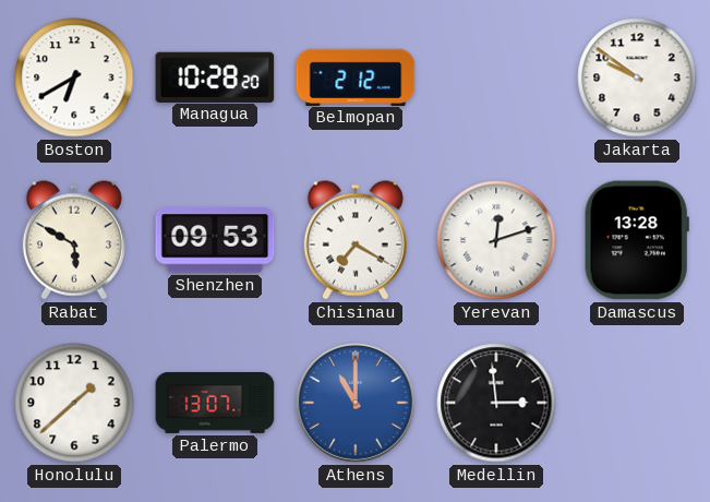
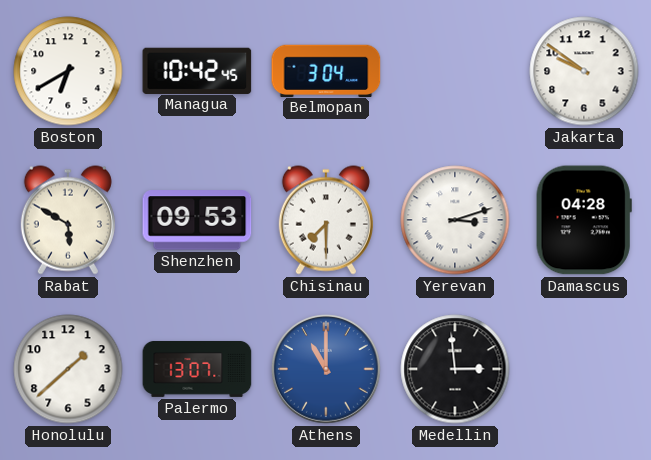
Managua: 10:28 -> 10:42
Belmopan: 2:12 -> 3:04
Chisinau: 7:20 -> 7:30
Yerevan: 12:12 -> 3:12
Damascus: 13:28 -> 04:28
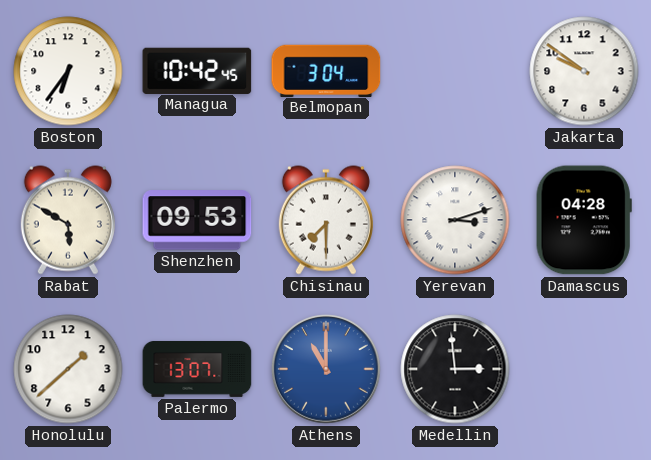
Boston: 6:40 -> 6:36
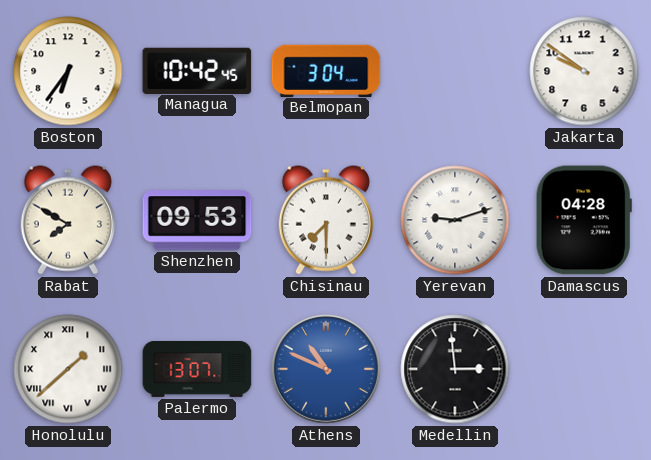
Rabat: 5:50 -> 7:50
Yerevan: 3:12 -> 9:12
Honolulu numerals: Arabic -> Roman
Athens: 11:00 -> 10:49
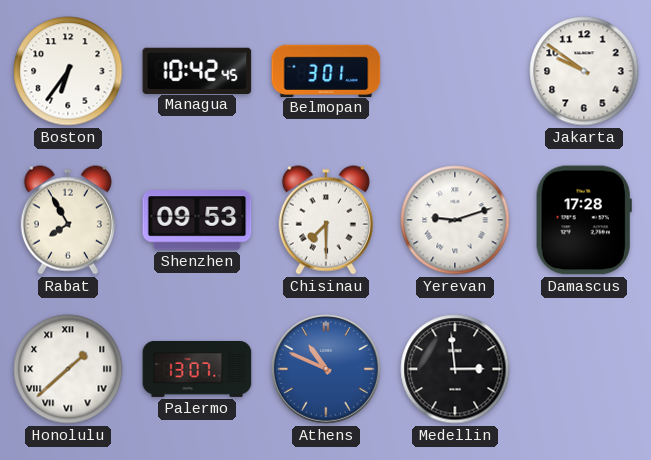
Belmopan: 3:04 -> 3:01
Rabat: 7:50 -> 7:55
Damascus: 04:28 -> 17:28
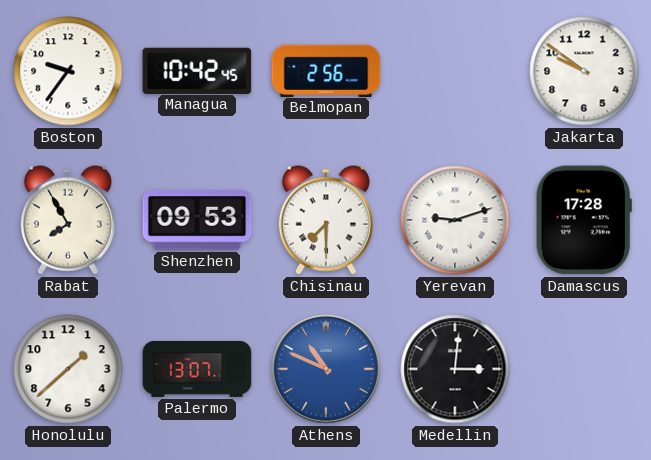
Boston: 6:36 -> 9:36
Belmopan: 3:01 -> 2:56
Honolulu numerals: Roman -> Arabic
Medellin: 2:59 -> 3:01
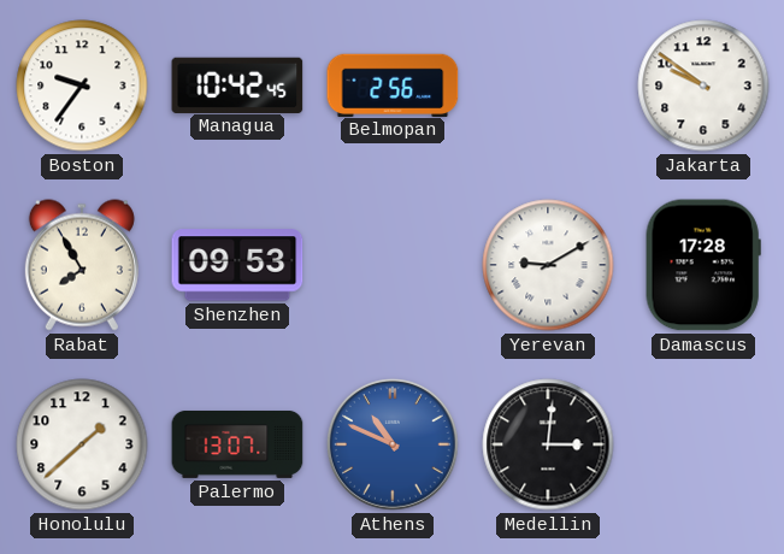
Chisinau: 7:30 -> none
Yerevan: 9:12 -> 9:10
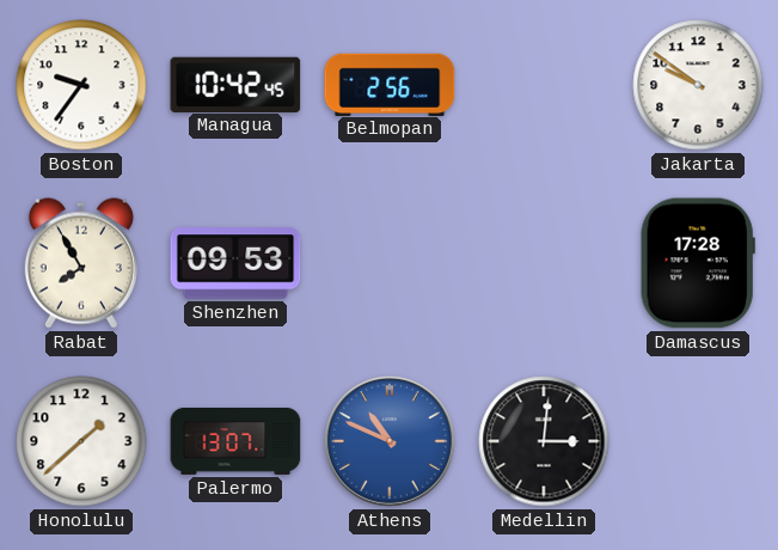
Yerevan: 9:10 -> none
